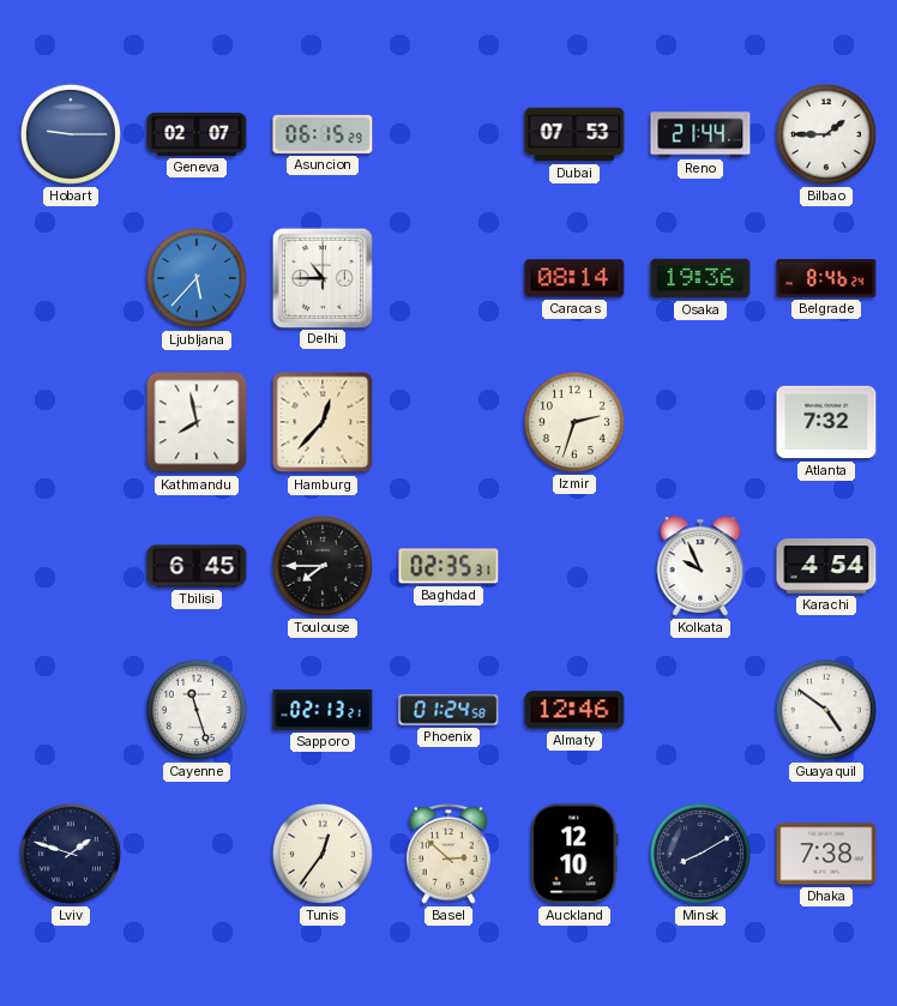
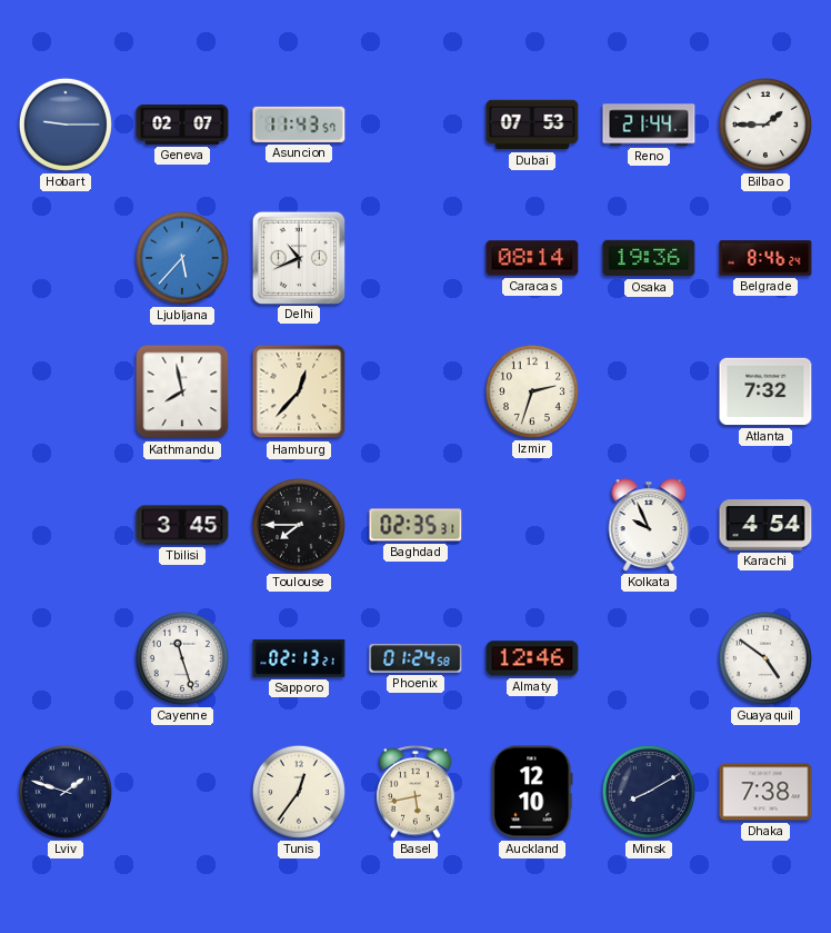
Asuncion: 06:15 -> 11:43
Delhi: 10:45 -> 10:41
Tbilisi: 6:45 -> 3:45
Basel: 2:52 -> 5:43
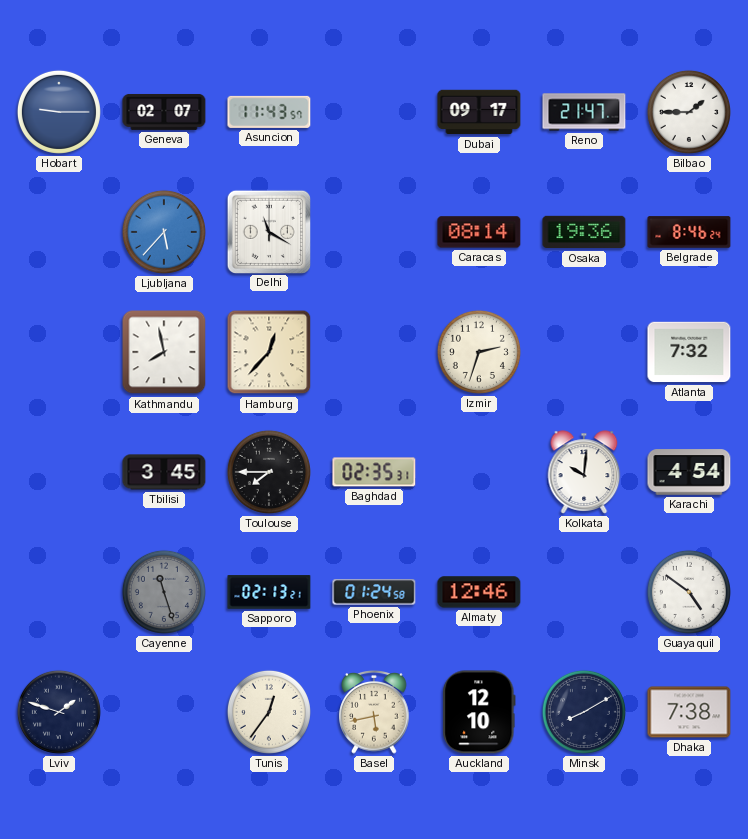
Dubai: 07:53 -> 09:17
Reno: 21:44 -> 21:47
Delhi: 10:41 -> 11:20
Kolkata: 9:56 -> 10:01
Cayenne dial: white -> grey
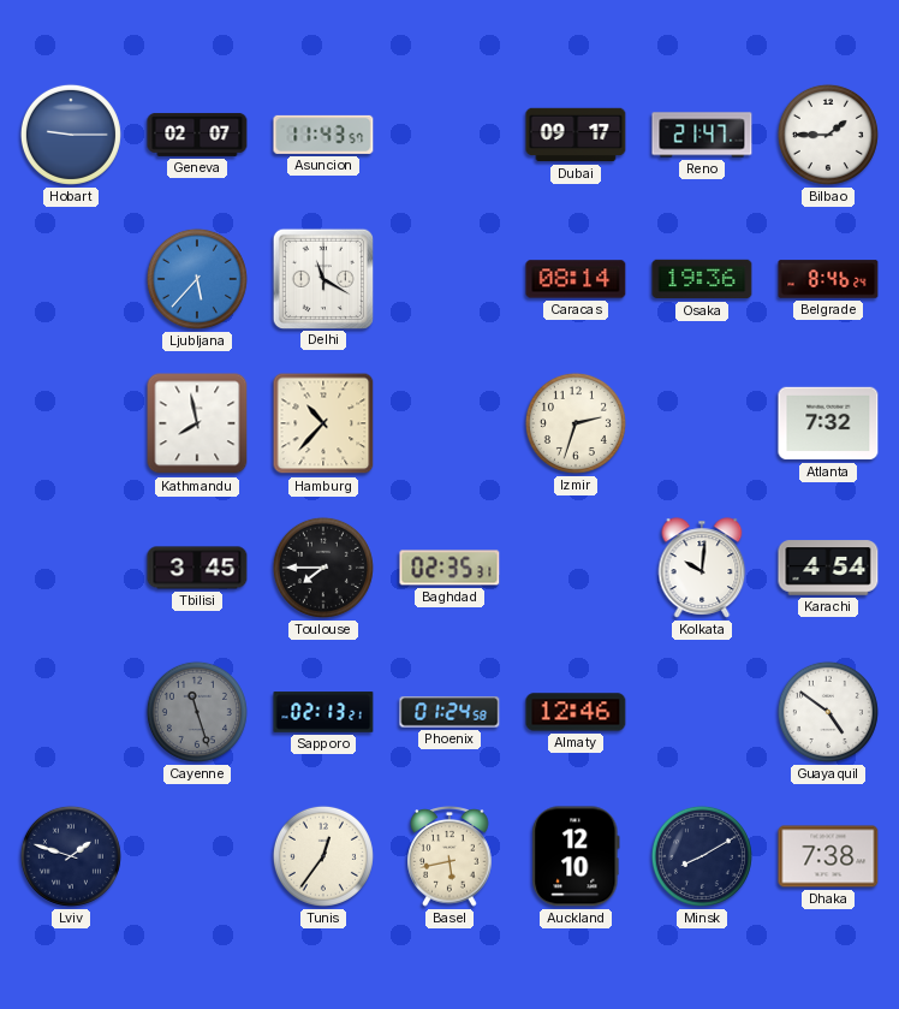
Hamburg: 12:37 -> 10:37
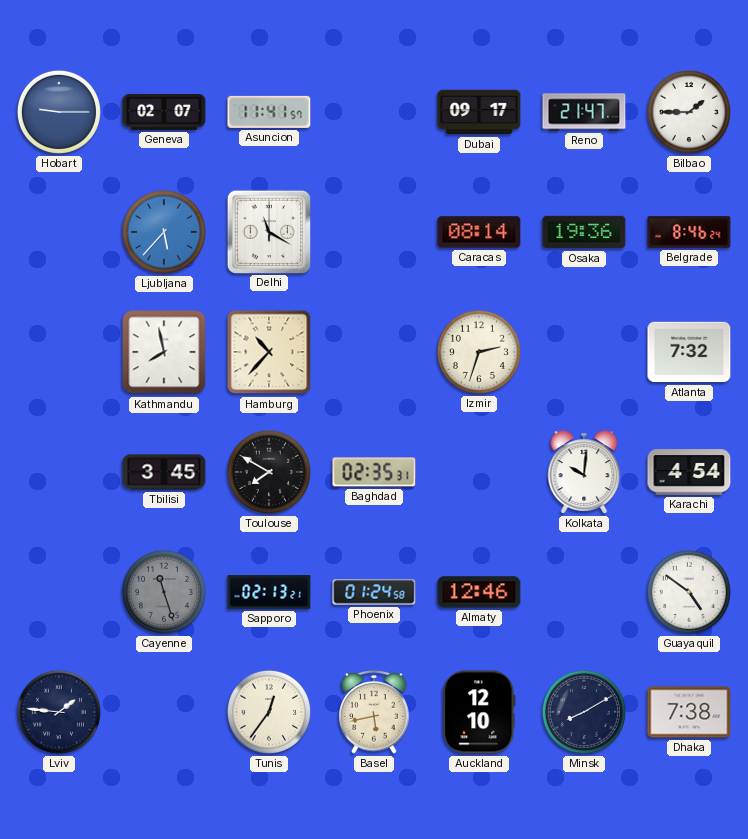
Asuncion: 11:43 -> 11:41
Toulouse: 7:45 -> 7:50
Lviv: 1:48 -> 1:46
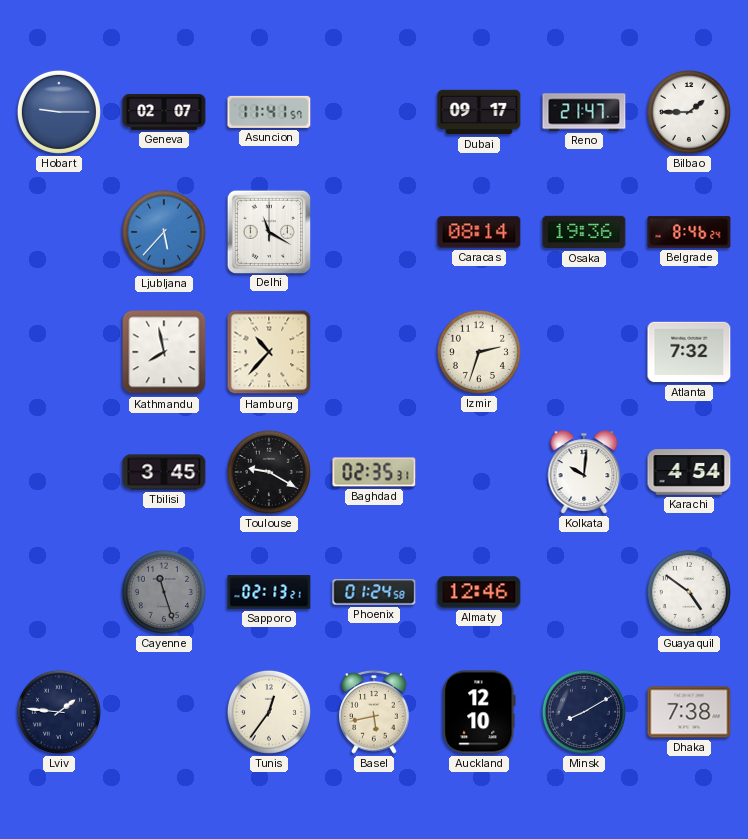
Toulouse: 7:50 -> 9:20
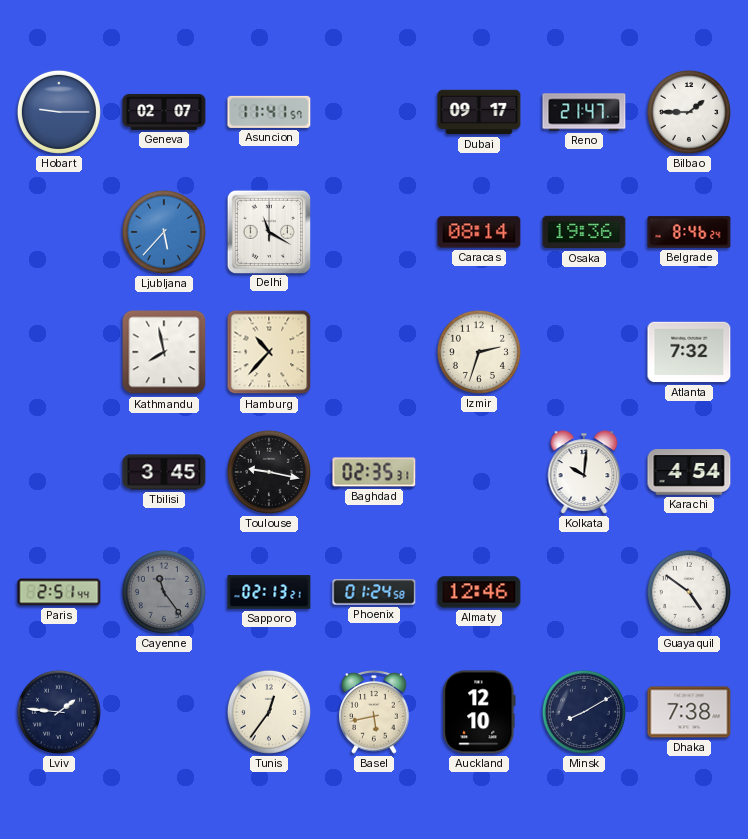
Toulouse: 9:20 -> 9:17
Paris: none -> 2:51
Cayenne: 11:27 -> 11:24
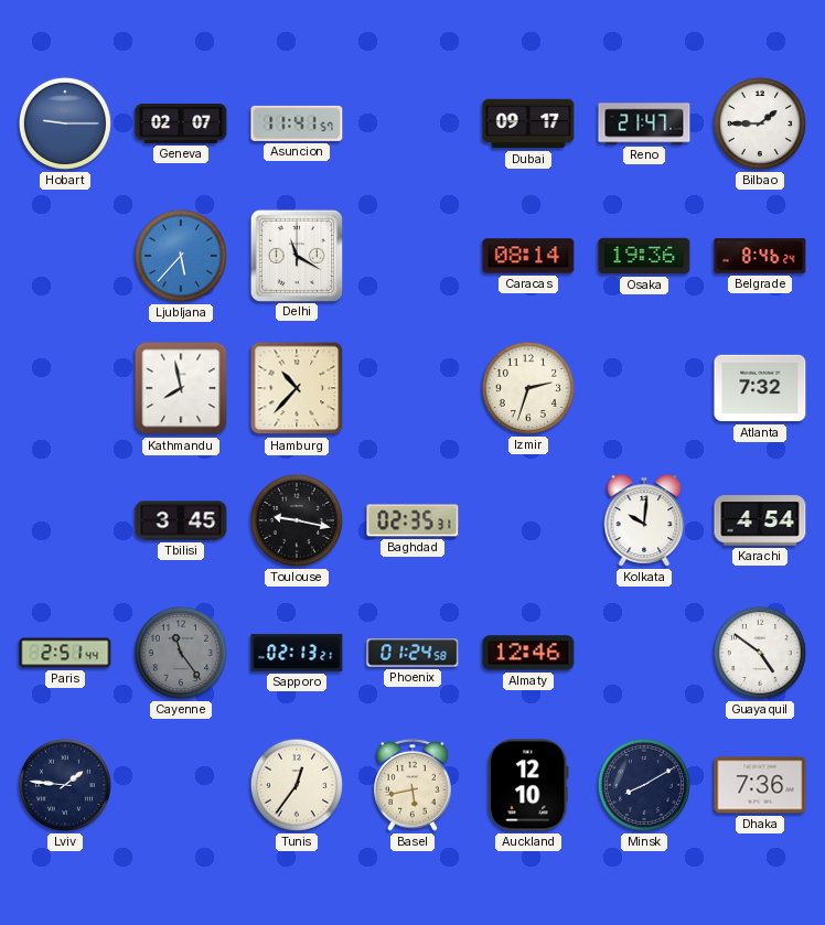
Dhaka: 7:38 -> 7:36
